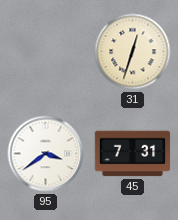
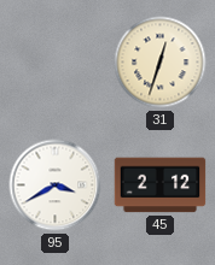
95: 3:39 -> 3:40
45: 7:31 -> 2:12
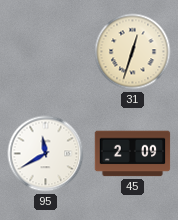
95: 3:40 -> 11:40
45: 2:12 -> 2:09
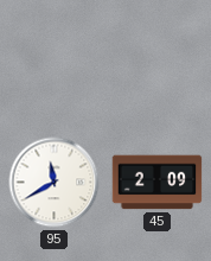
31: 12:33 -> none
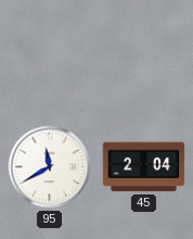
45: 2:09 -> 2:04
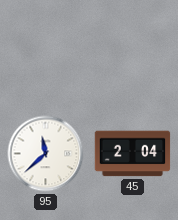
95: 11:40 -> 11:38
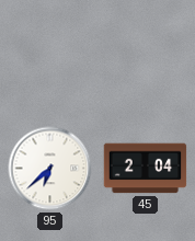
95: 11:38 -> 6:38
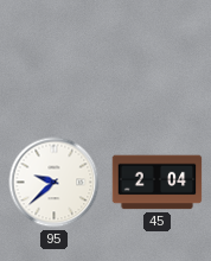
95: 6:38 -> 9:38
